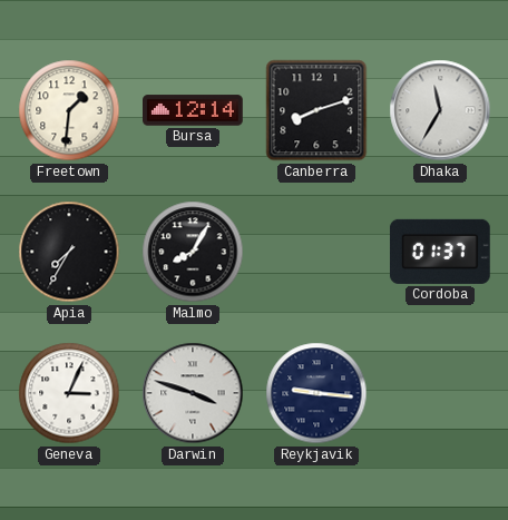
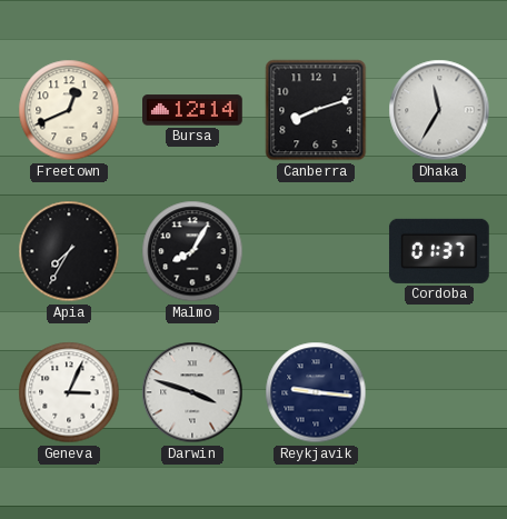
Freetown: 1:31 -> 12:41
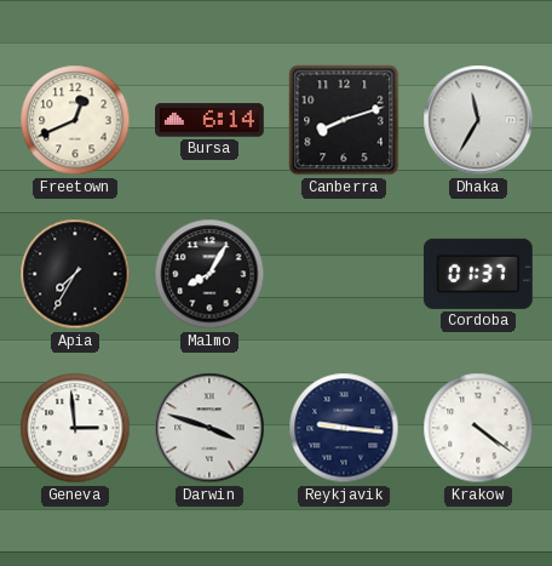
Bursa: 12:14 -> 6:14
Geneva: 3:04 -> 2:59
Krakow: none -> 4:21
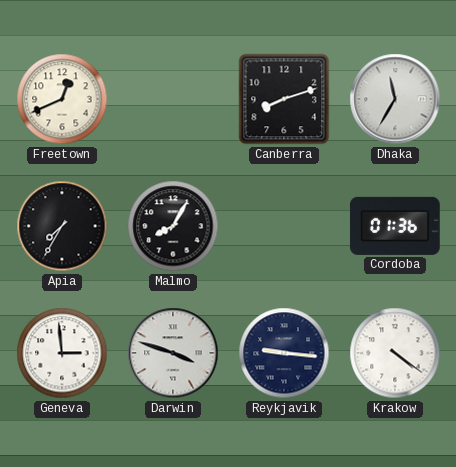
Bursa: 6:14 -> none
Cordoba: 01:37 -> 01:36
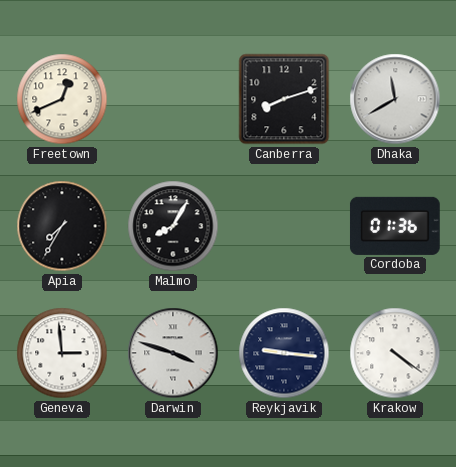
Dhaka: 11:35 -> 11:40
